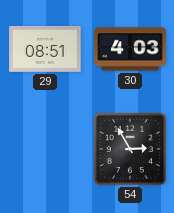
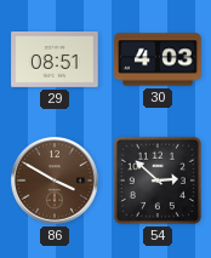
86: none -> 3:50
54: 2:55 -> 2:52
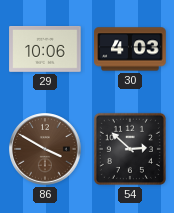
29: 08:51 -> 10:06
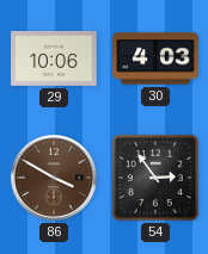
54: 2:52 -> 2:54
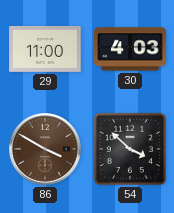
29: 10:06 -> 11:00
54: 2:54 -> 3:52
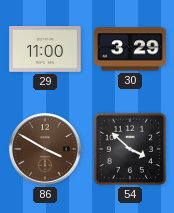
30: 4:03 -> 3:29
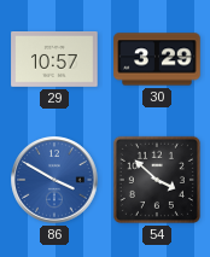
29: 11:00 -> 10:57
86 dial: brown -> blue
